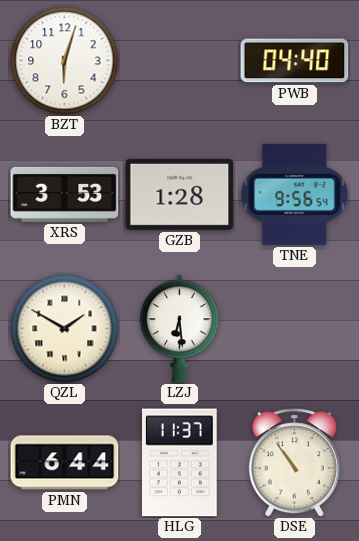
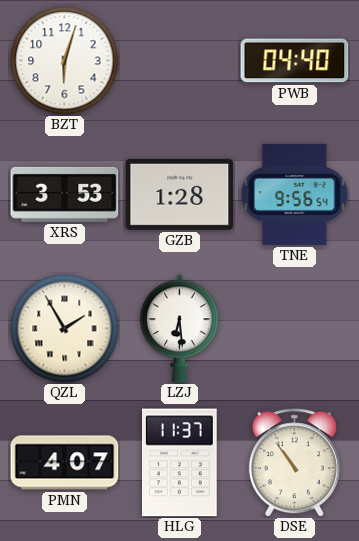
QZL: 1:50 -> 1:55
PMN: 6:44 -> 4:07
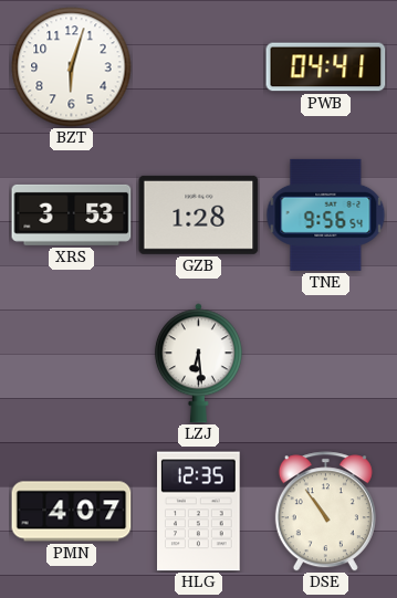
PWB: 04:40 -> 04:41
QZL: 1:55 -> none
HLG: 11:37 -> 12:35
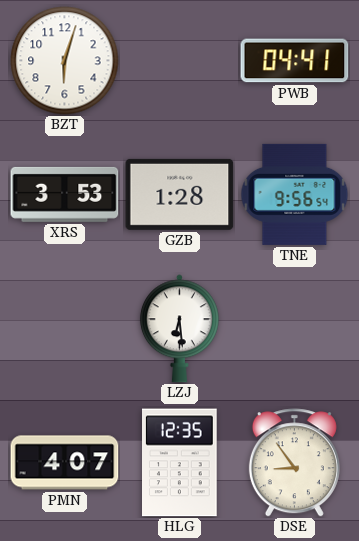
DSE: 10:54 -> 8:54
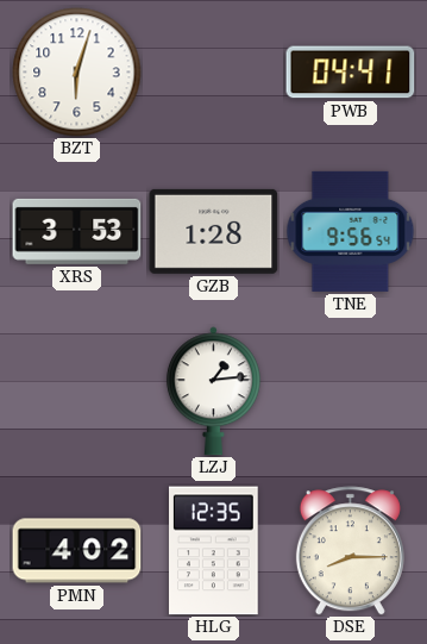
LZJ: 6:29 -> 1:14
PMN: 4:07 -> 4:02
DSE: 8:54 -> 8:15
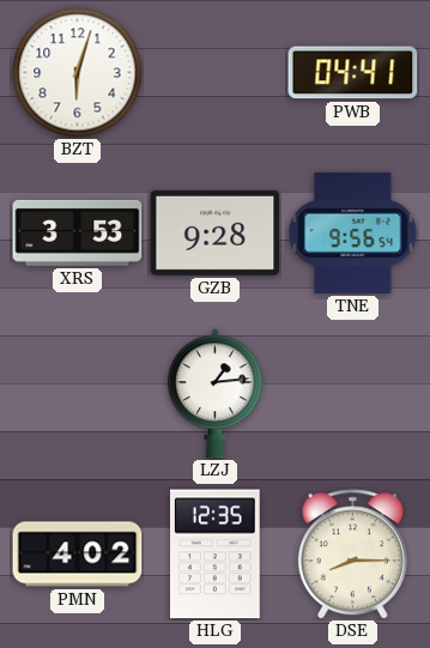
GZB: 1:28 -> 9:28
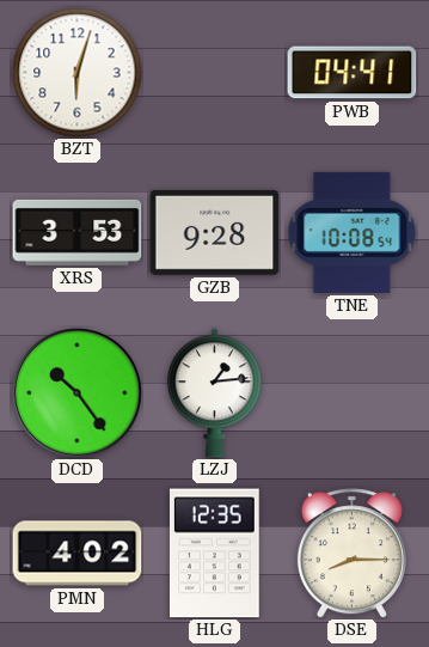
TNE: 9:56 -> 10:08
DCD: none -> 10:24
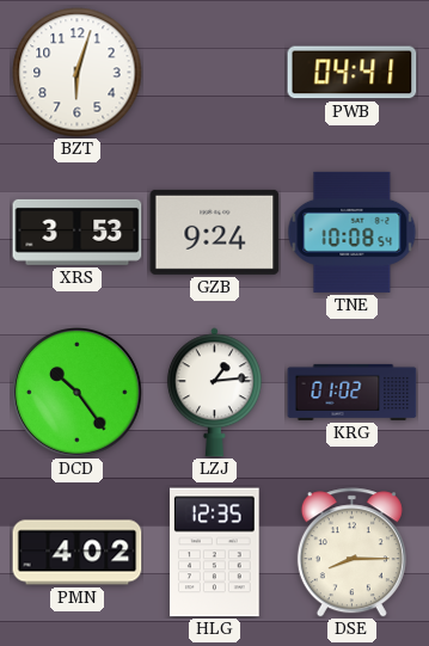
GZB: 9:28 -> 9:24
KRG: none -> 01:02
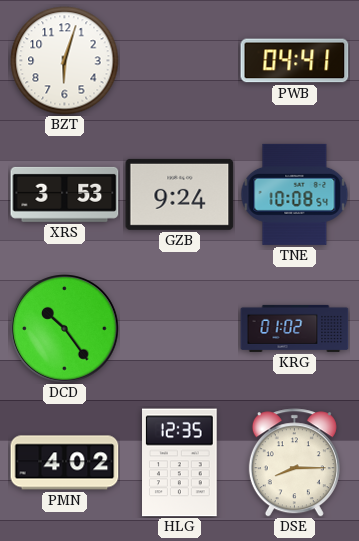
LZJ: 1:14 -> none
